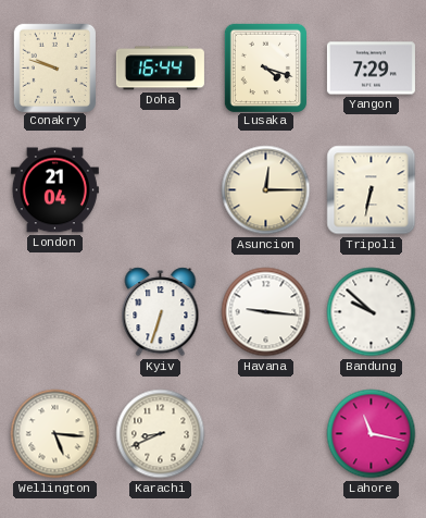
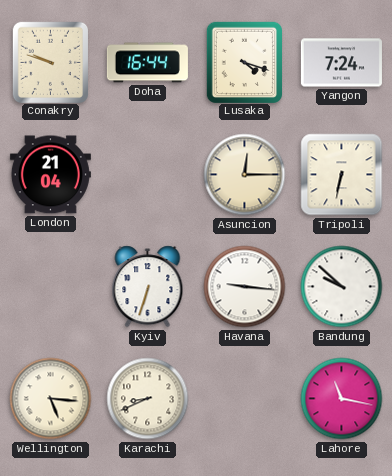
Yangon: 7:29 -> 7:24
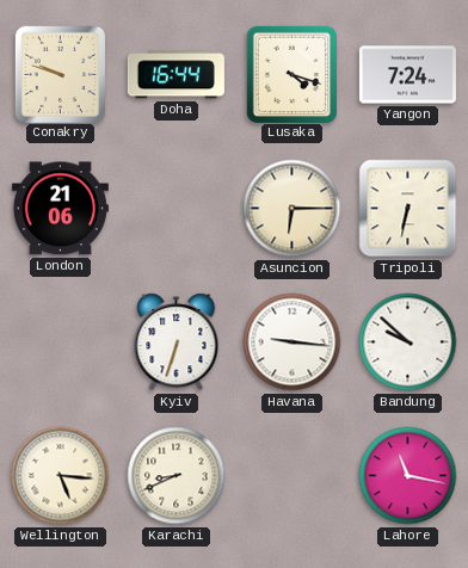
London: 21:04 -> 21:06
Asuncion: 12:15 -> 6:15
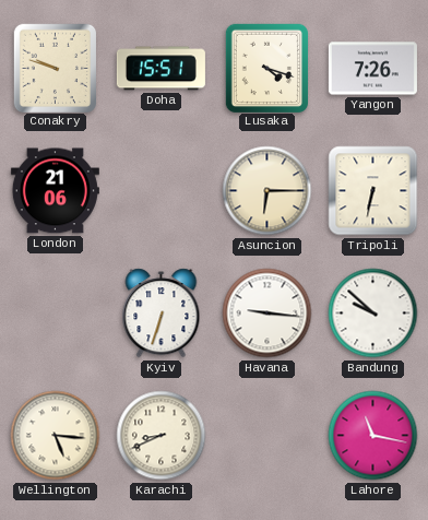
Doha: 16:44 -> 15:51
Yangon: 7:24 -> 7:26
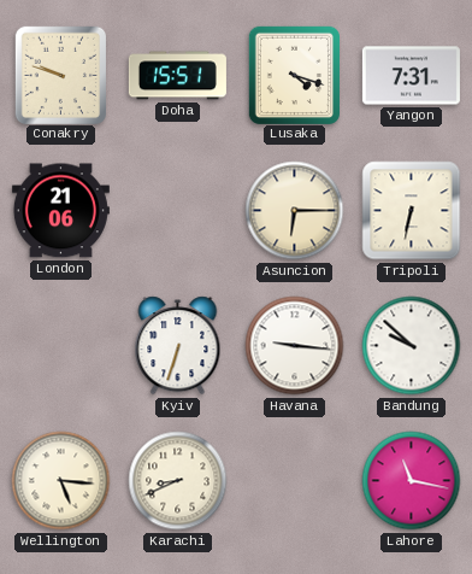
Yangon: 7:26 -> 7:31
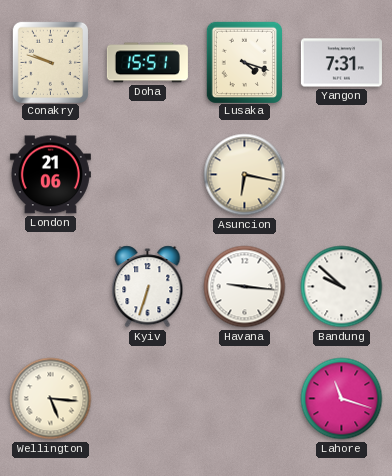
Asuncion: 6:15 -> 6:17
Tripoli: 6:32 -> none
Karachi: 8:41 -> none
Lahore: 11:17 -> 11:18
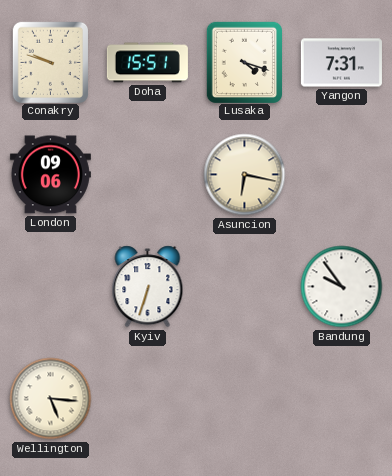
London: 21:06 -> 09:06
Havana: 9:16 -> none
Bandung: 9:52 -> 9:54
Lahore: 11:18 -> none
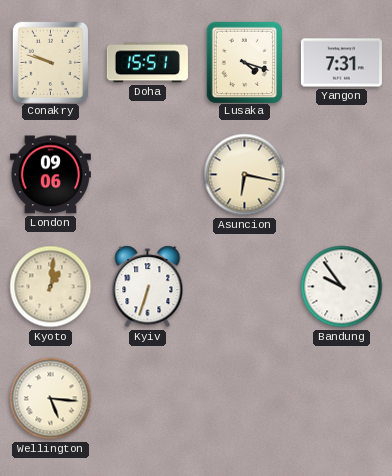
Kyoto: none -> 1:01
